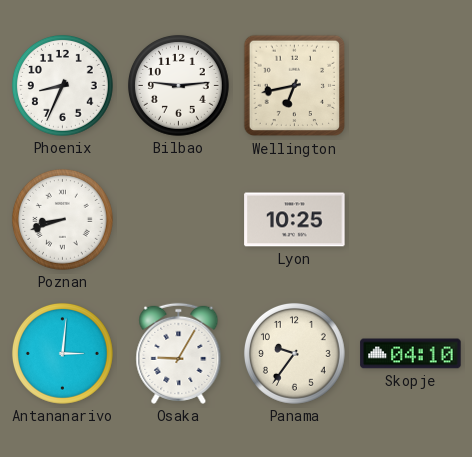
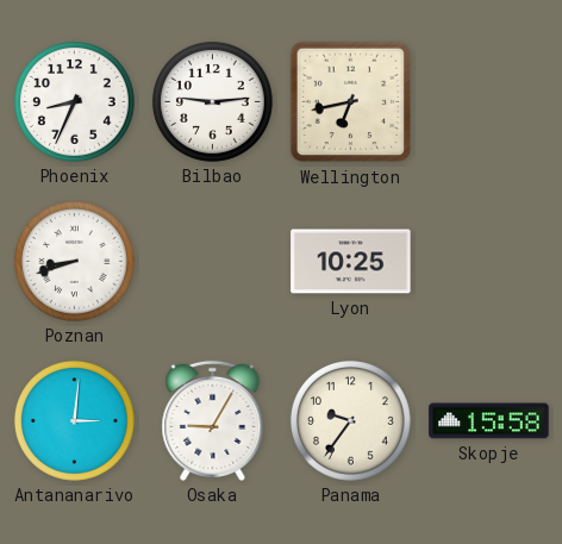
Skopje: 04:10 -> 15:58
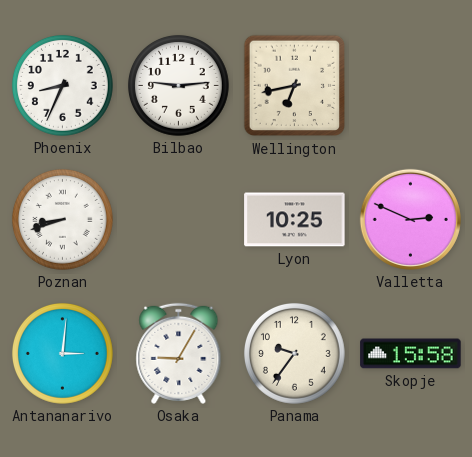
Valletta: none -> 2:49
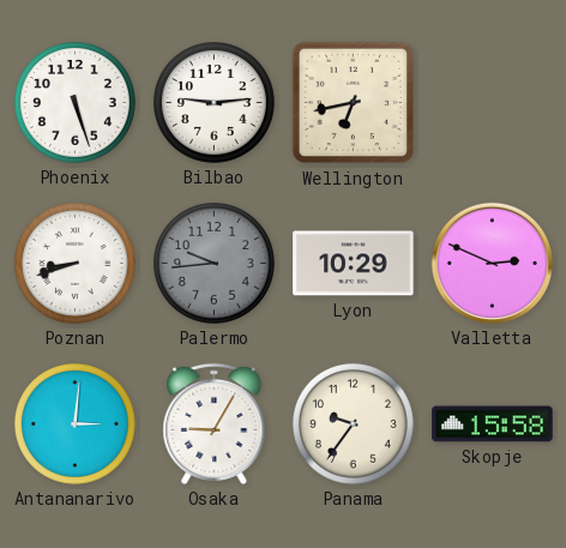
Phoenix: 8:34 -> 5:27
Palermo: none -> 9:44
Lyon: 10:25 -> 10:29
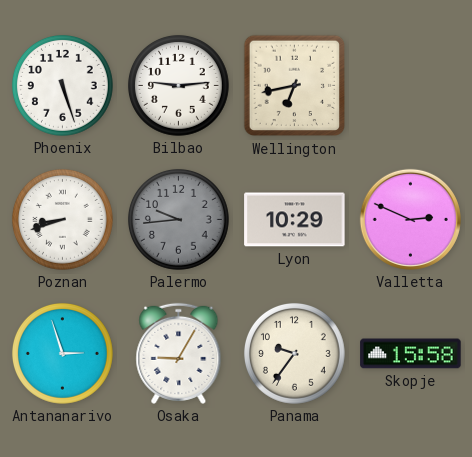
Antananarivo: 3:01 -> 2:57
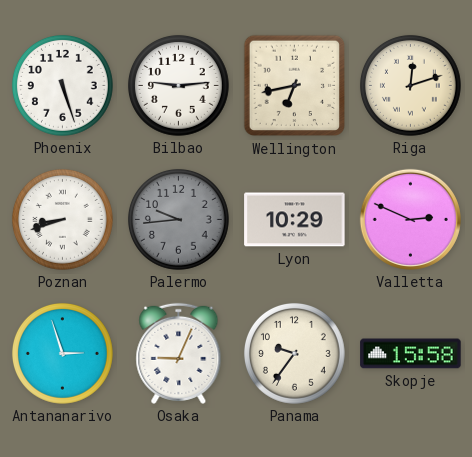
Riga: none -> 12:12
Osaka: 9:05 -> 9:04
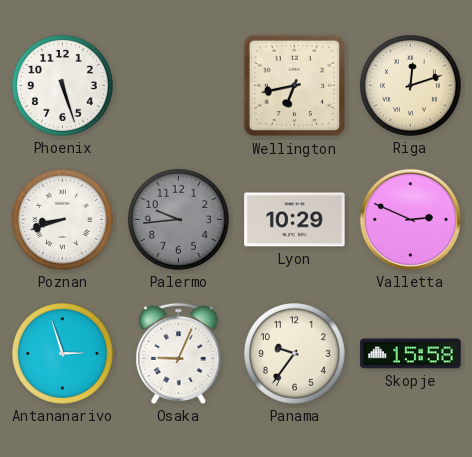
Bilbao: 9:14 -> none
